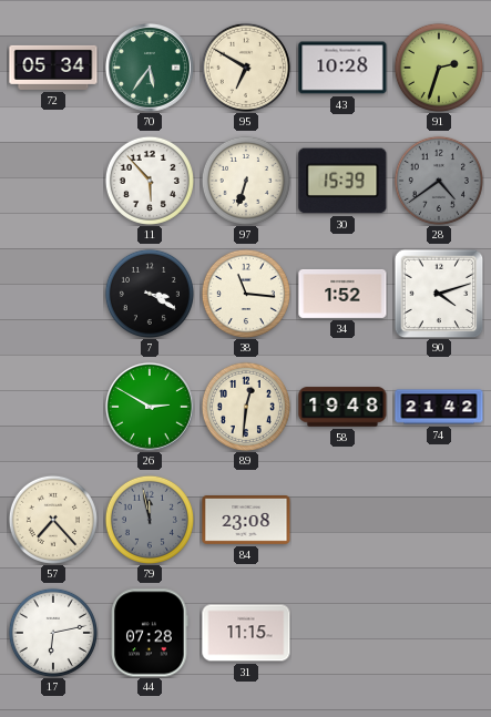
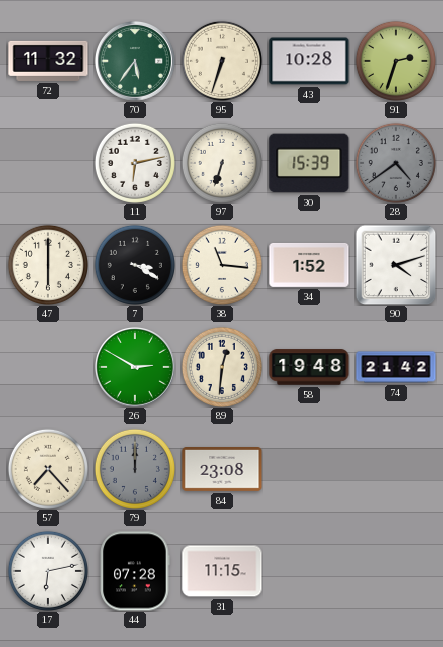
72: 05:34 -> 11:32
95: 6:50 -> 6:33
11: 5:53 -> 6:13
47: none -> 6:00
79: 11:58 -> 12:00
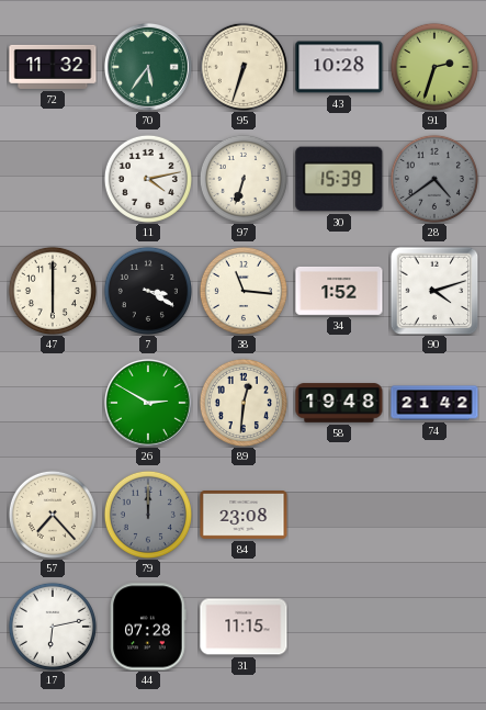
11: 6:13 -> 4:13
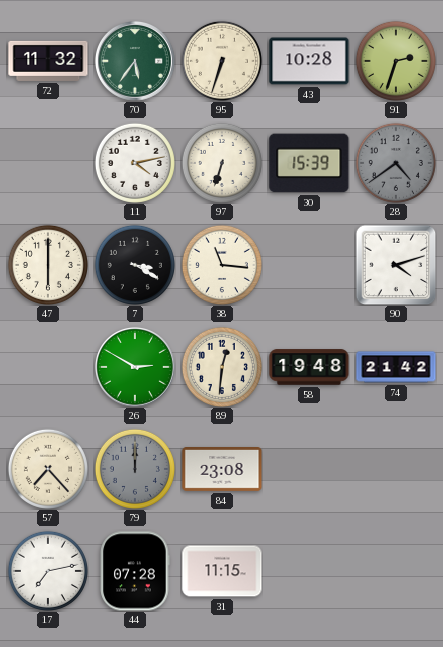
34: 1:52 -> none
17: 6:13 -> 7:13
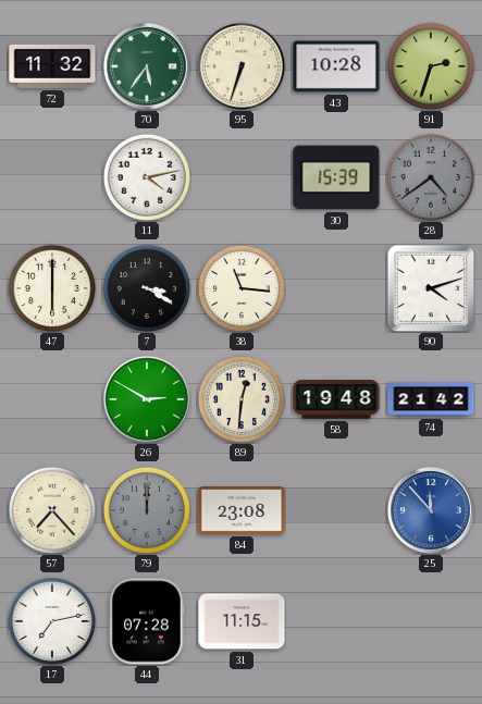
97: 6:33 -> none
25: none -> 11:53
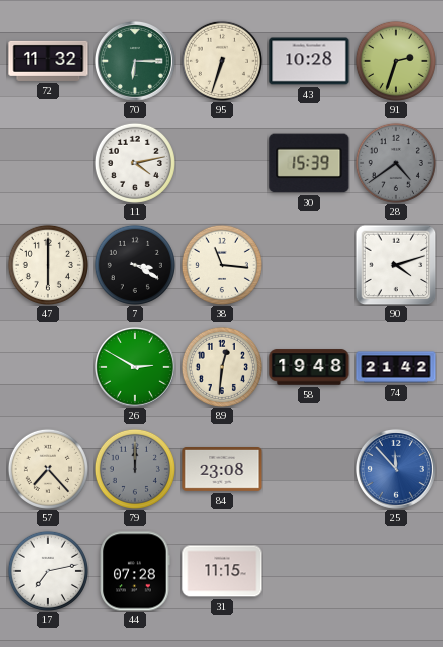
70: 5:36 -> 6:15
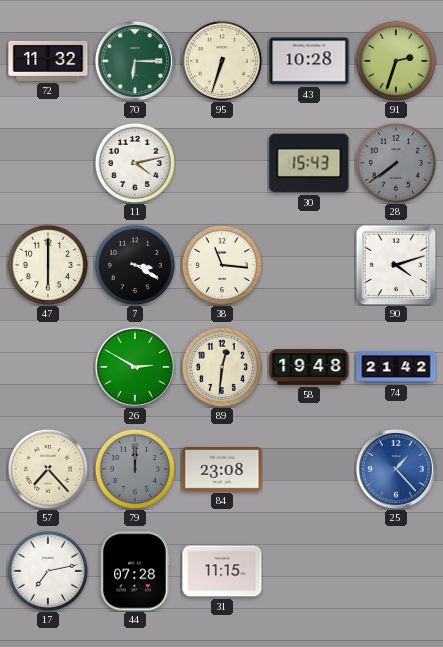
30: 15:39 -> 15:43
28: 4:39 -> 7:39
25: 11:53 -> 1:23
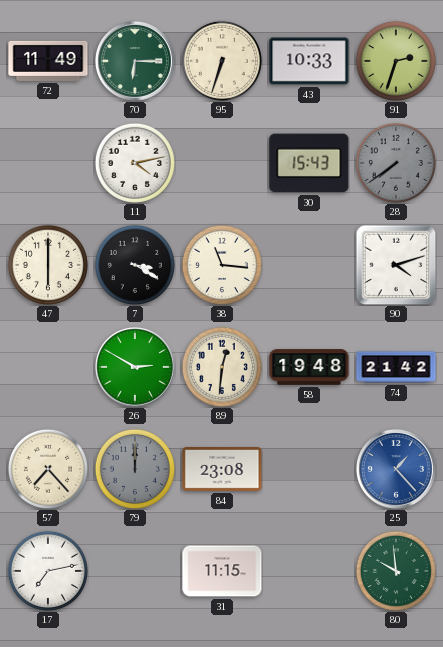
72: 11:32 -> 11:49
43: 10:28 -> 10:33
44: 07:28 -> none
80: none -> 9:59
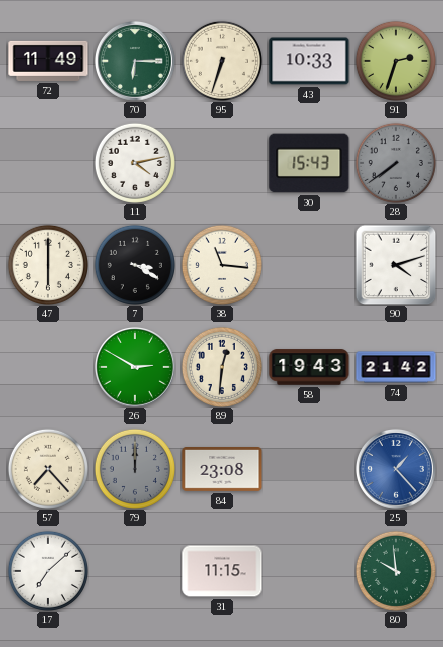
58: 19:48 -> 19:43
17: 7:13 -> 7:08
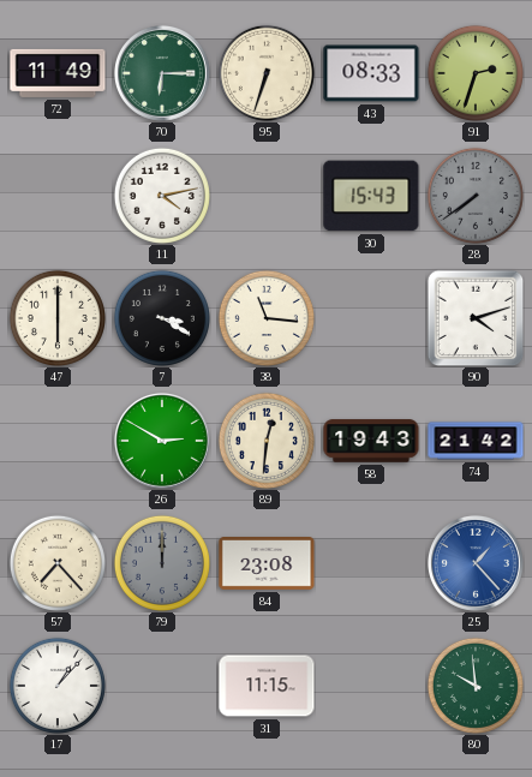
43: 10:33 -> 08:33
17: 7:08 -> 1:07
